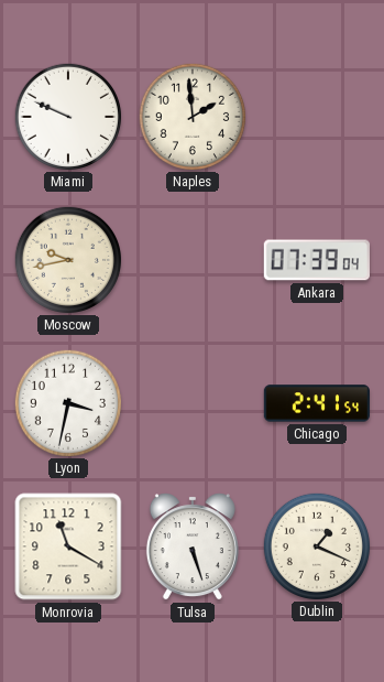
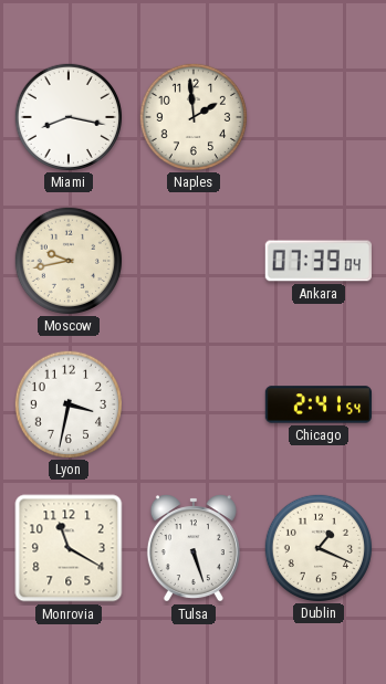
Miami: 9:49 -> 8:17
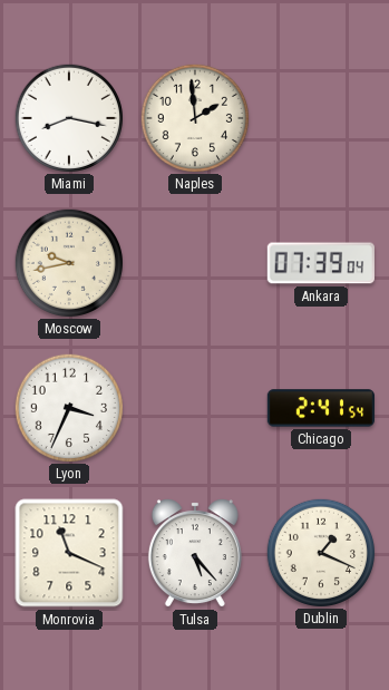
Lyon: 3:32 -> 3:34
Monrovia: 11:20 -> 11:19
Tulsa: 5:27 -> 5:23
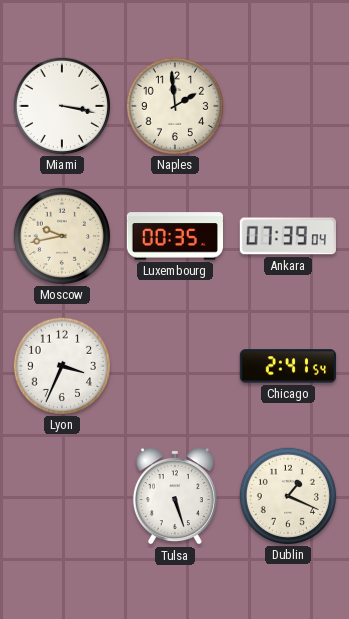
Miami: 8:17 -> 3:17
Luxembourg: none -> 00:35
Monrovia: 11:19 -> none
Tulsa: 5:23 -> 5:27
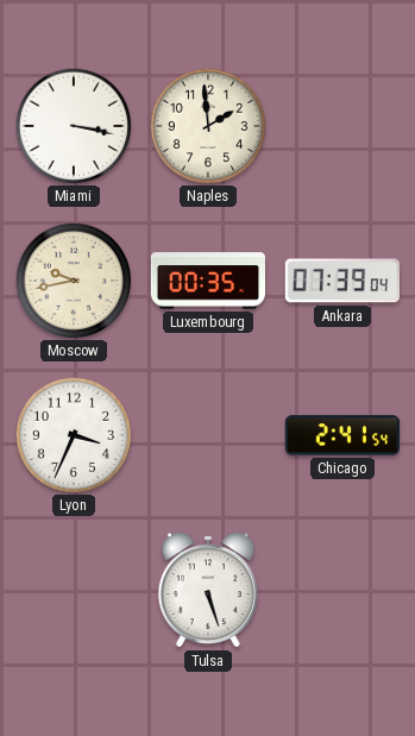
Dublin: 1:19 -> none
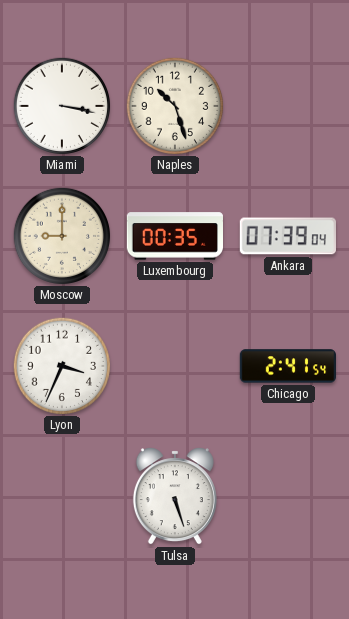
Naples: 1:59 -> 10:27
Moscow: 9:43 -> 9:00
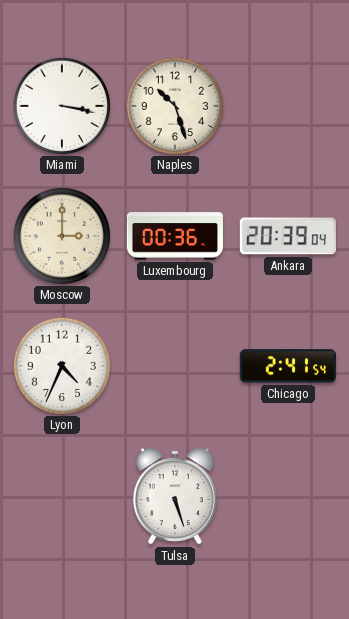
Moscow: 9:00 -> 3:00
Luxembourg: 00:35 -> 00:36
Ankara: 07:39 -> 20:39
Lyon: 3:34 -> 4:34
